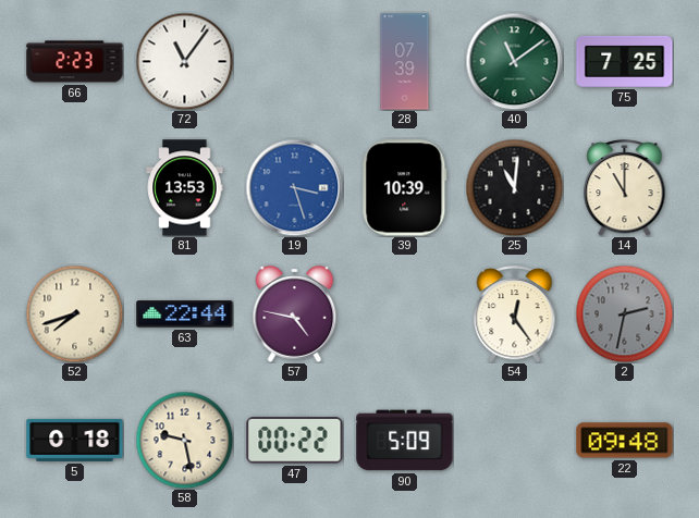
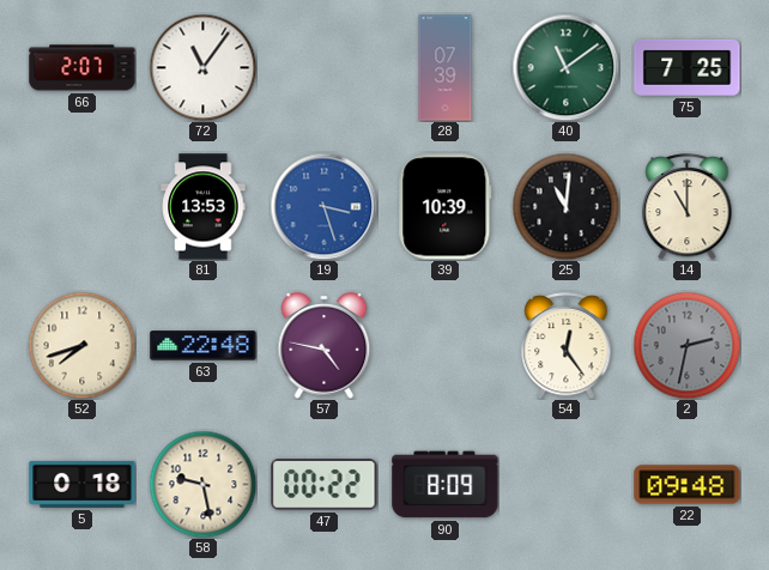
66: 2:23 -> 2:07
63: 22:44 -> 22:48
90: 5:09 -> 8:09
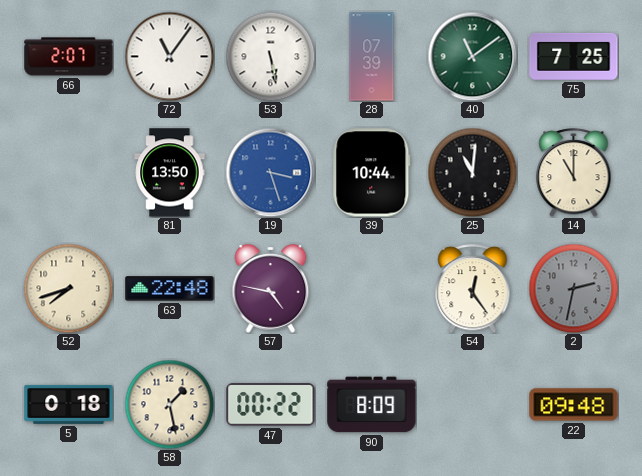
53: none -> 5:28
81: 13:53 -> 13:50
39: 10:39 -> 10:44
58: 9:28 -> 1:28
